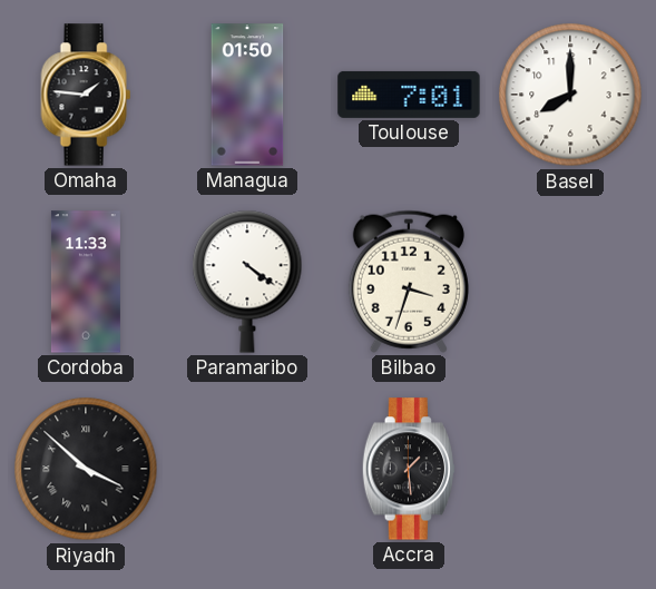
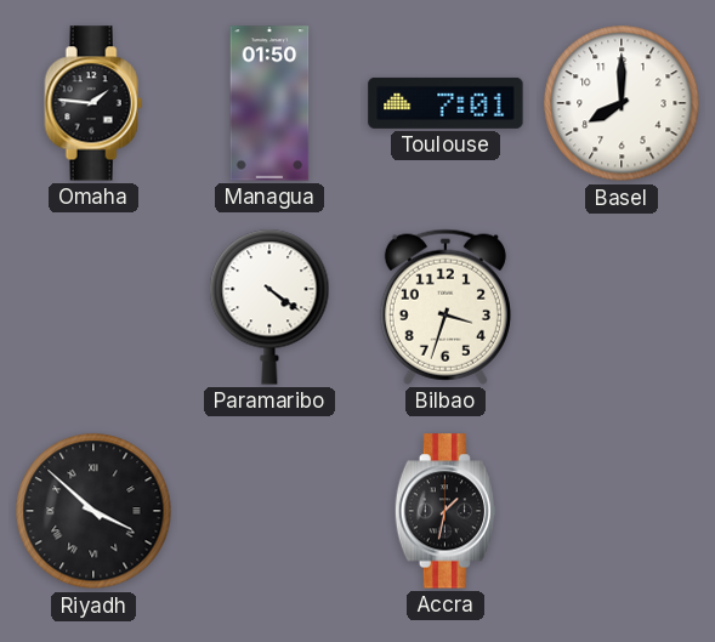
Cordoba: 11:33 -> none
Accra: 1:29 -> 1:32
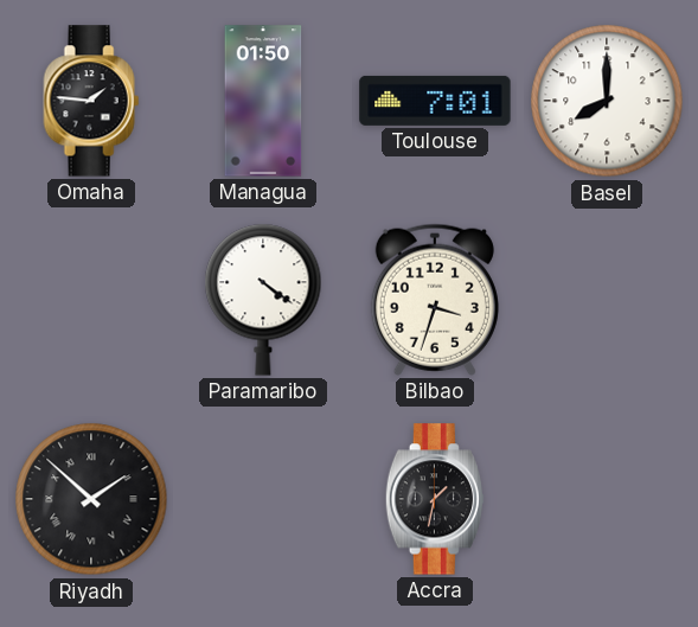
Riyadh: 3:52 -> 1:52
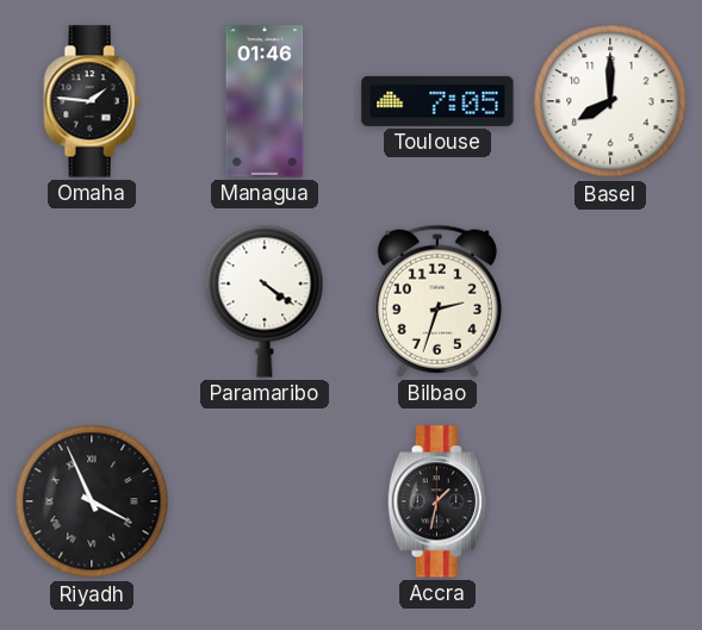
Managua: 01:50 -> 01:46
Toulouse: 7:01 -> 7:05
Bilbao: 3:33 -> 2:33
Riyadh: 1:52 -> 3:56
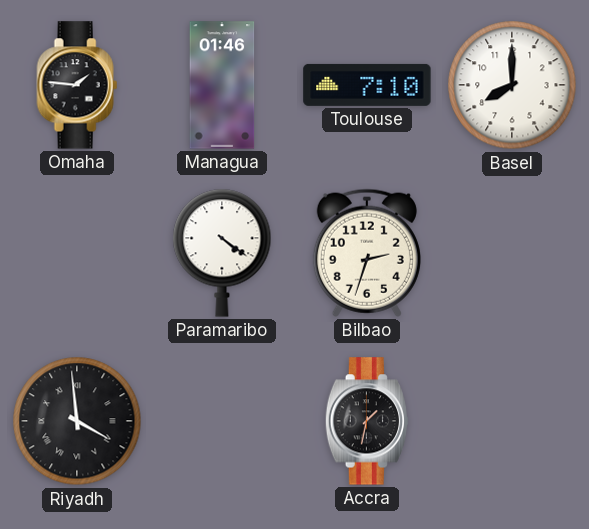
Toulouse: 7:05 -> 7:10
Riyadh: 3:56 -> 3:59
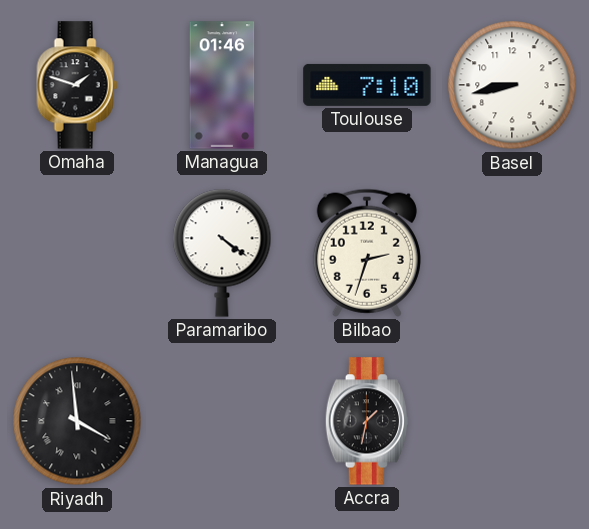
Omaha: 1:46 -> 1:48
Basel: 8:00 -> 8:43
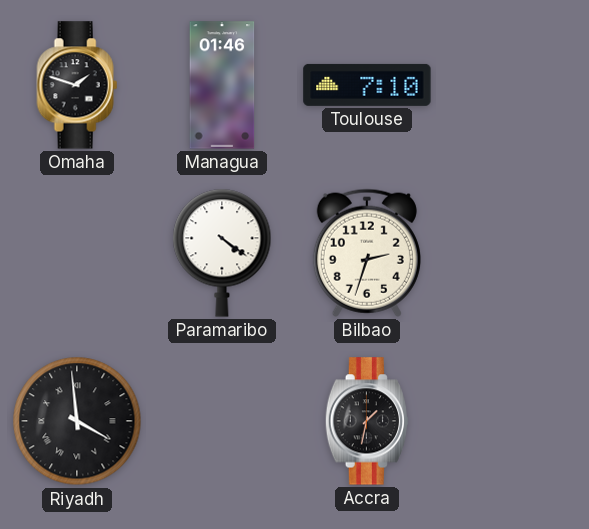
Basel: 8:43 -> none
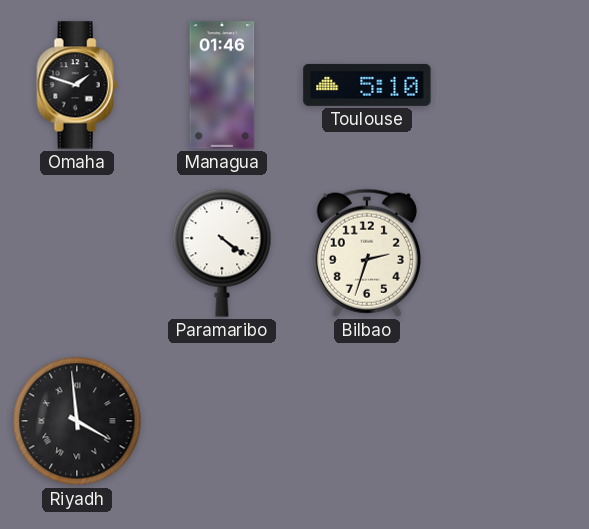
Toulouse: 7:10 -> 5:10
Accra: 1:32 -> none
